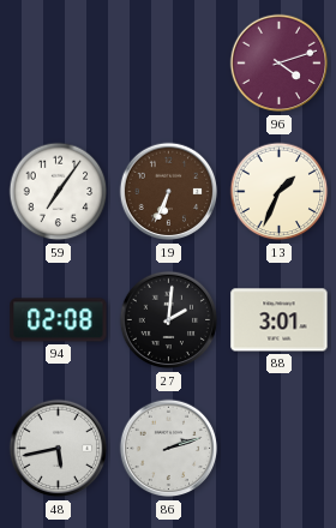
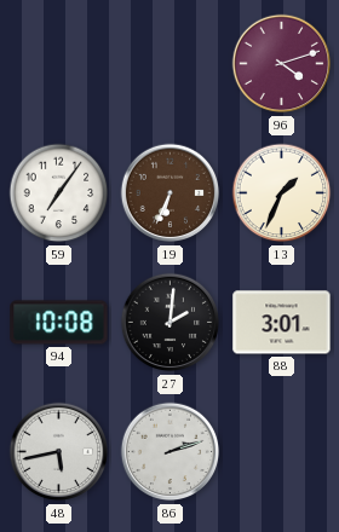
94: 02:08 -> 10:08
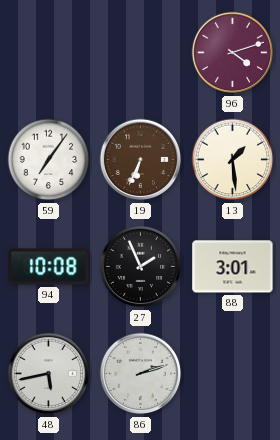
13: 1:34 -> 1:29
27: 2:01 -> 1:56
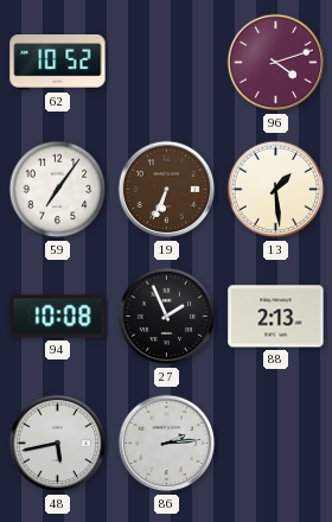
62: none -> 10:52
88: 3:01 -> 2:13
86: 2:12 -> 2:14
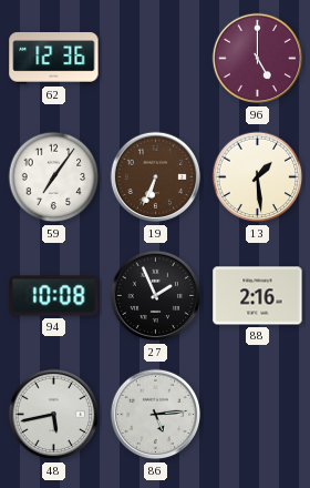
62: 10:52 -> 12:36
96: 4:12 -> 5:00
88: 2:13 -> 2:16
86: 2:14 -> 5:14
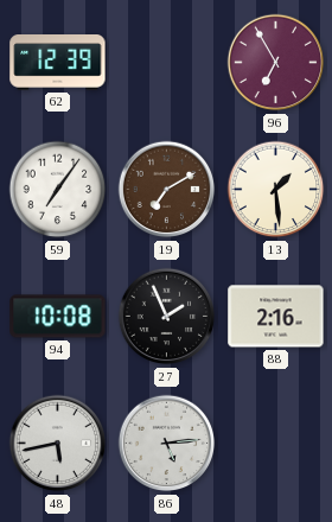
62: 12:36 -> 12:39
96: 5:00 -> 6:55
19: 6:34 -> 7:10
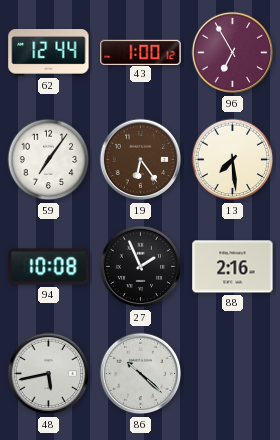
62: 12:39 -> 12:44
43: none -> 1:00
19: 7:10 -> 6:24
13: 1:29 -> 7:29
86: 5:14 -> 10:22
